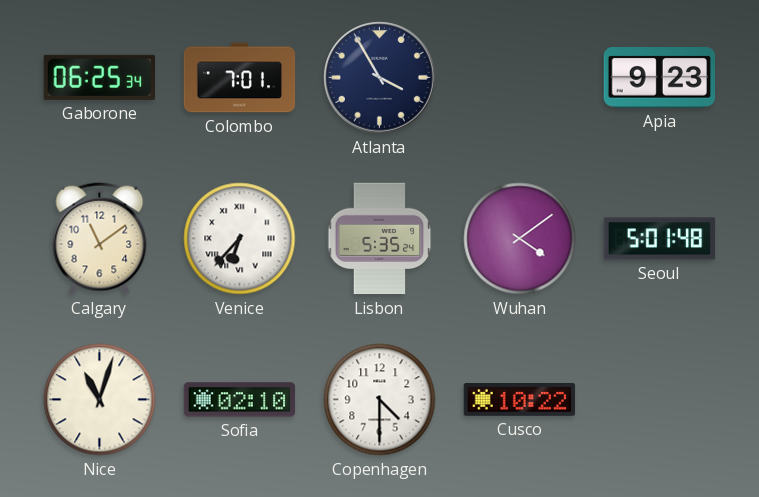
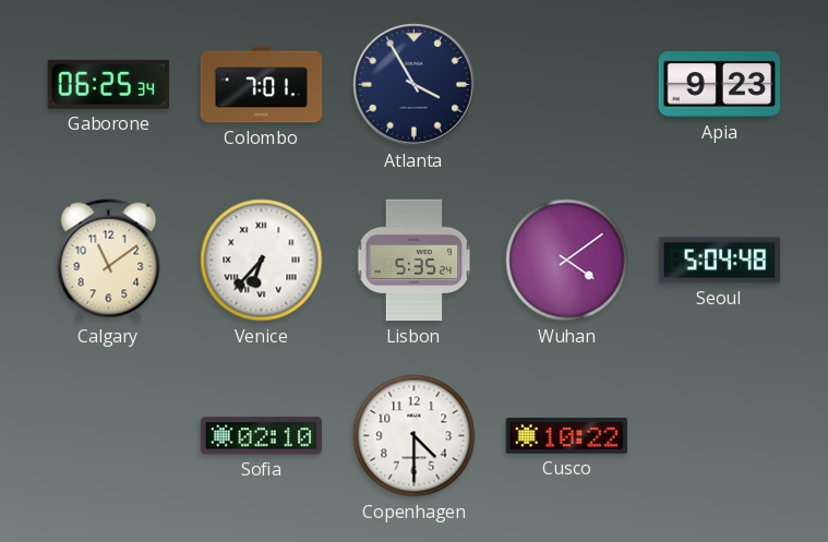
Seoul: 5:01 -> 5:04
Nice: 11:03 -> none
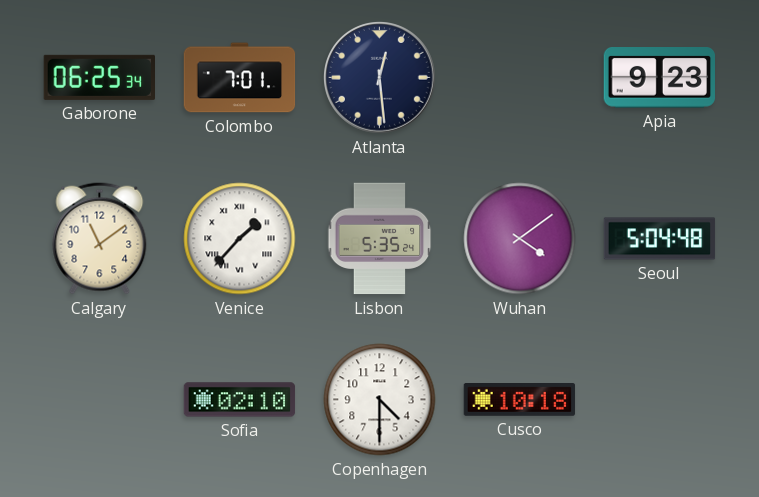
Atlanta: 3:55 -> 12:29
Venice: 6:37 -> 1:37
Cusco: 10:22 -> 10:18
